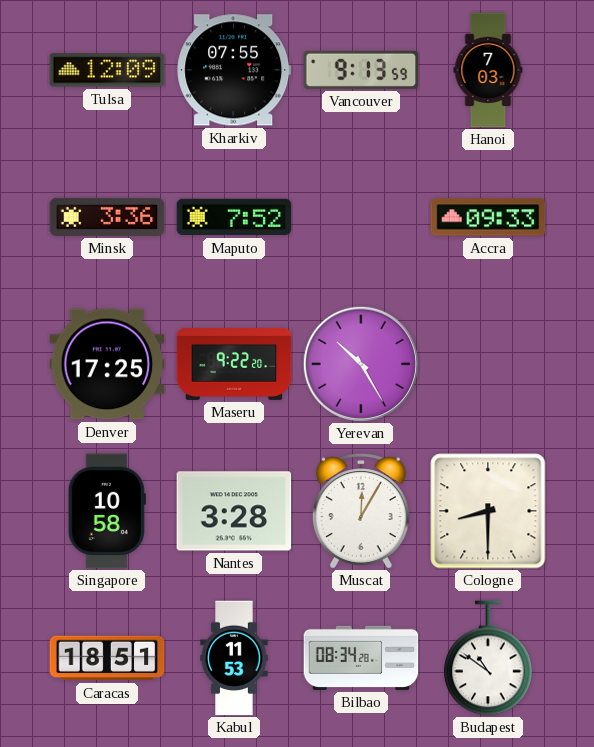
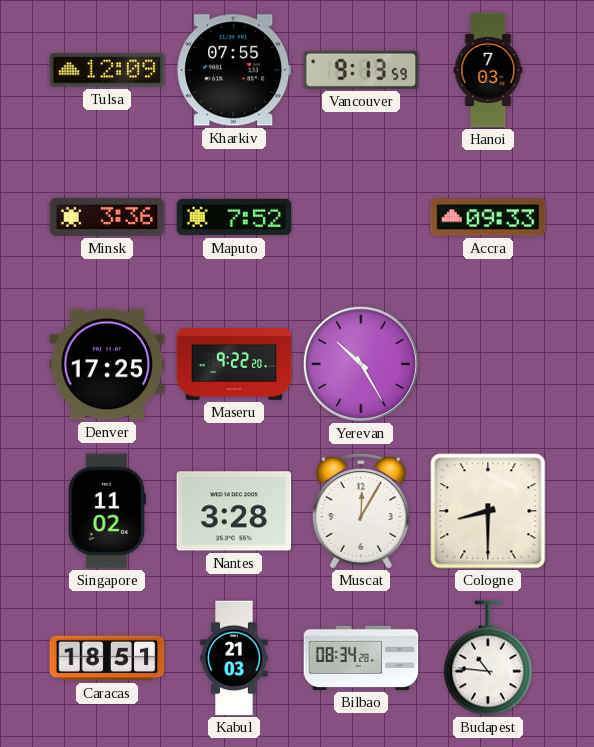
Singapore: 10:58 -> 11:02
Kabul: 11:53 -> 21:03
Budapest: 10:51 -> 10:46
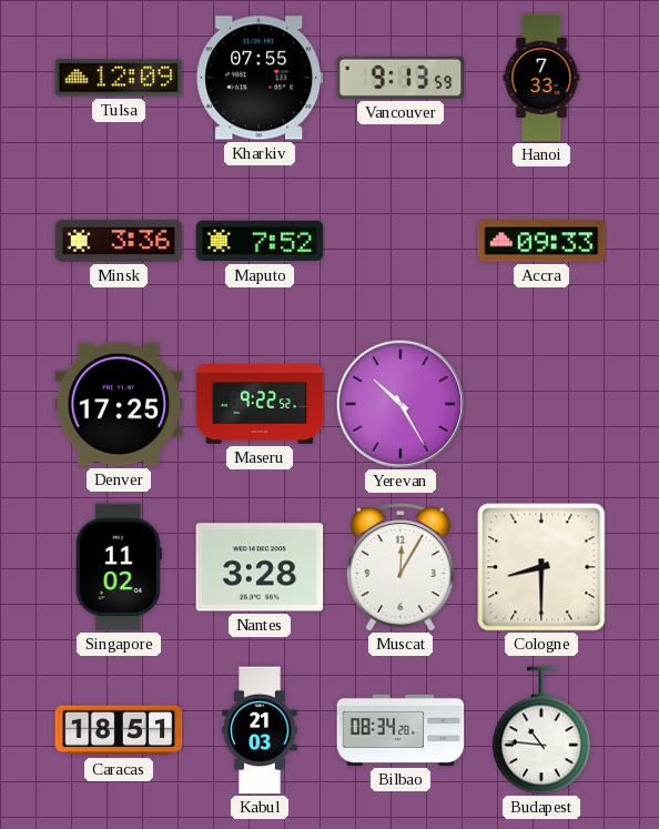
Hanoi: 7:03 -> 7:33
Maseru: 9:22:20 -> 9:22:52
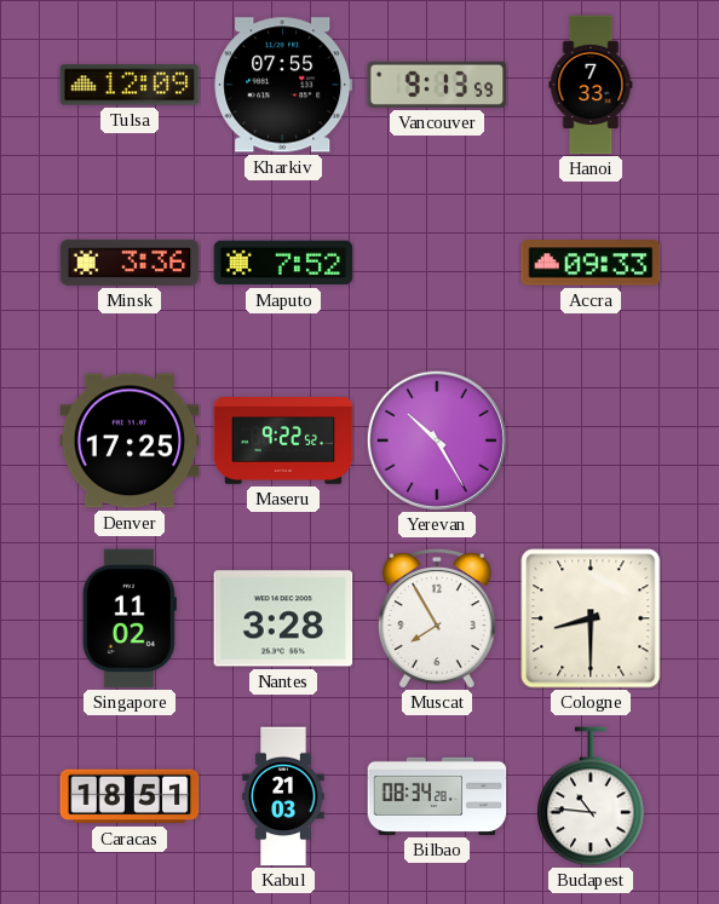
Muscat: 12:05 -> 7:55
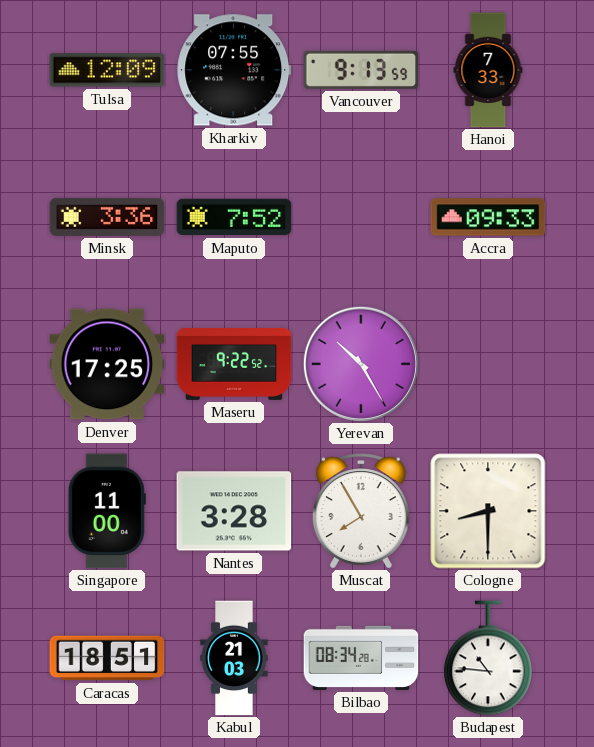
Singapore: 11:02 -> 11:00
